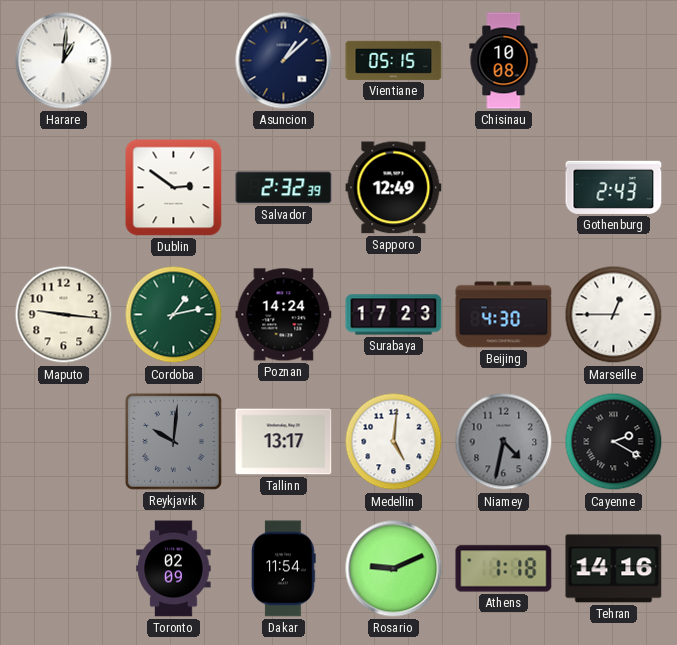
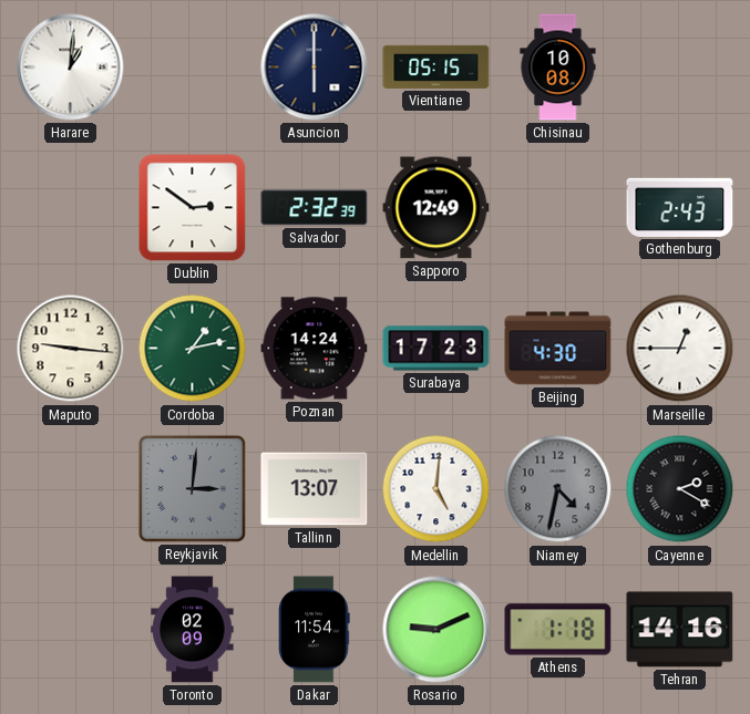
Asuncion: 1:08 -> 6:00
Reykjavik: 10:01 -> 3:01
Tallinn: 13:17 -> 13:07
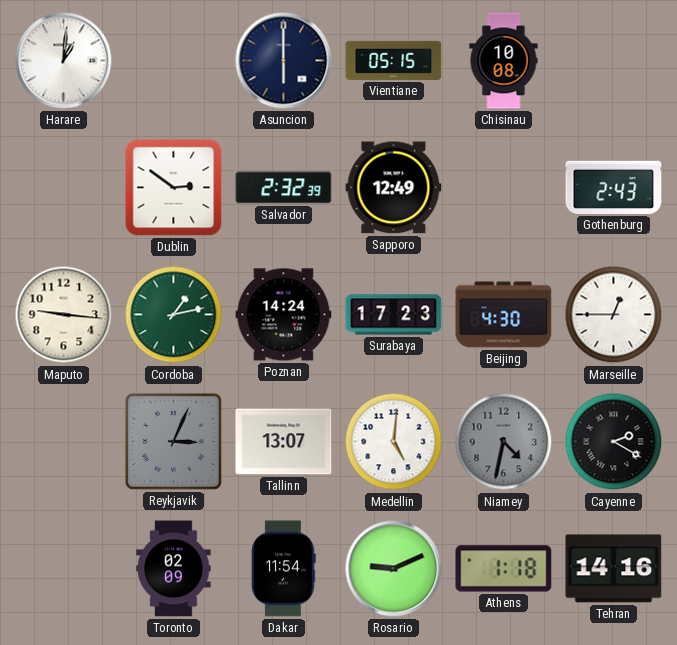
Reykjavik: 3:01 -> 3:04
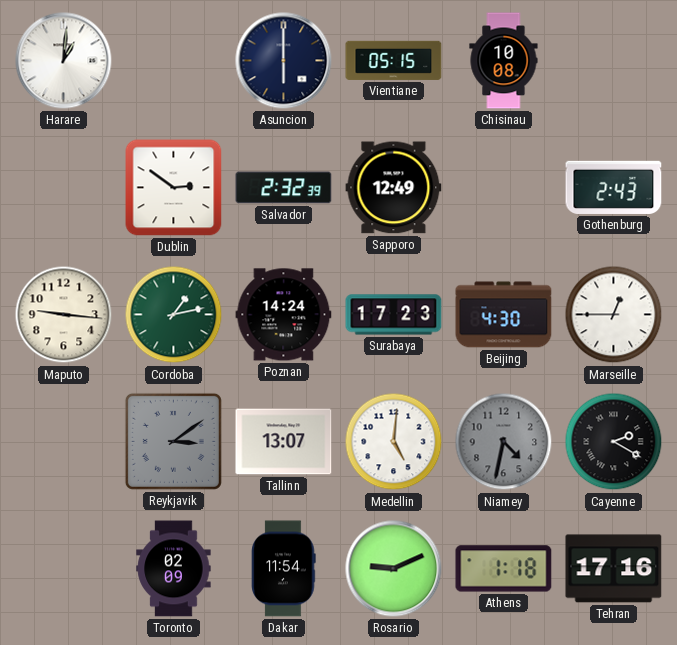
Reykjavik: 3:04 -> 3:09
Tehran: 14:16 -> 17:16
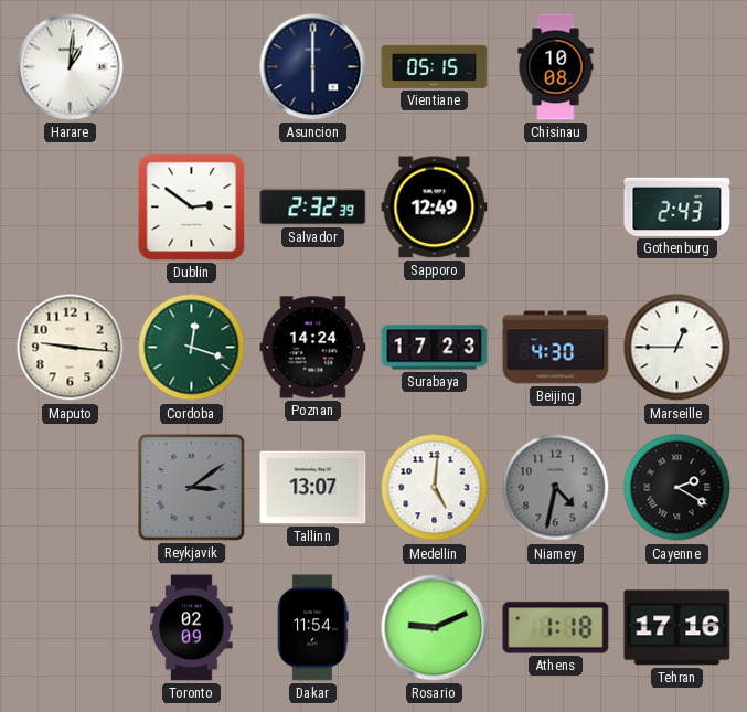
Cordoba: 1:13 -> 12:18
